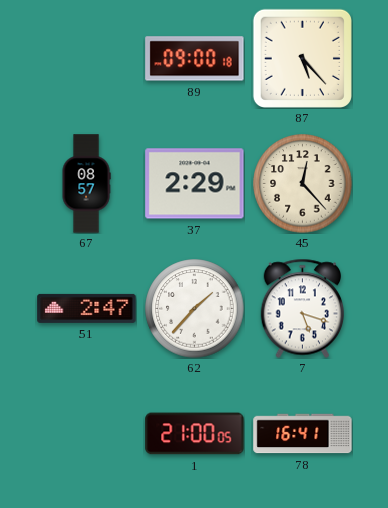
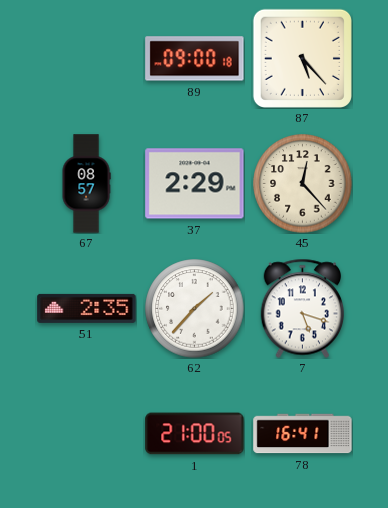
51: 2:47 -> 2:35
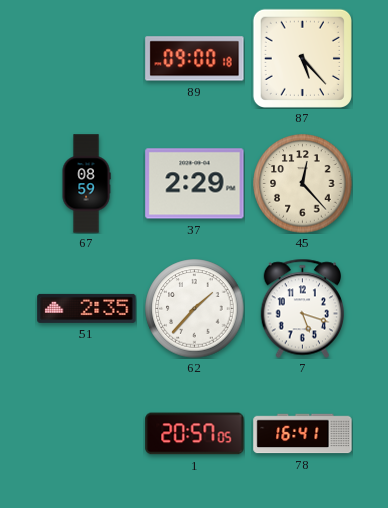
67: 08:57 -> 08:59
1: 21:00 -> 20:57
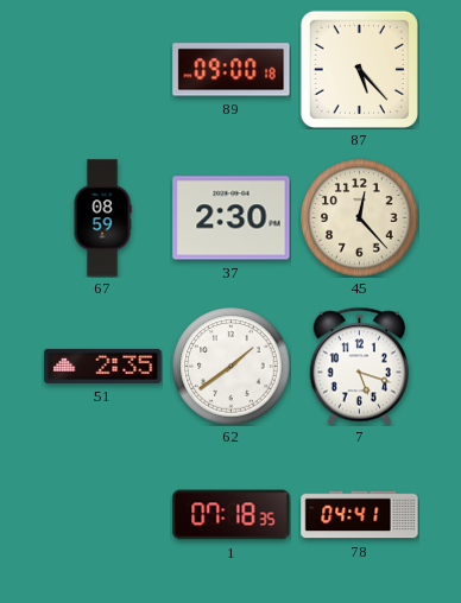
37: 2:29 -> 2:30
62: 1:37 -> 1:39
1: 20:57 -> 07:18
78: 16:41 -> 04:41
